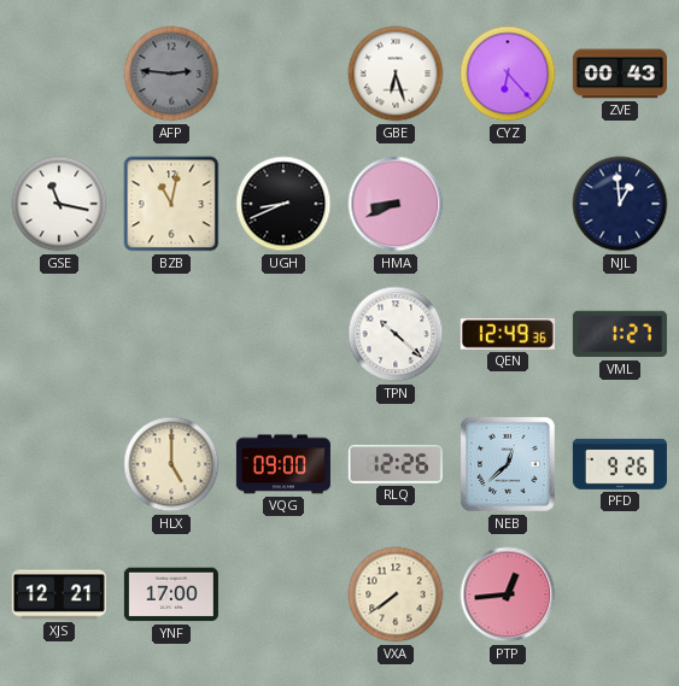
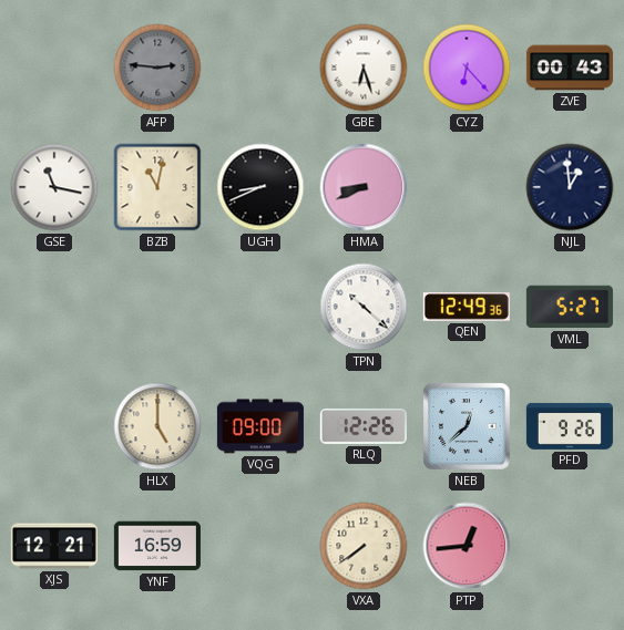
VML: 1:27 -> 5:27
YNF: 17:00 -> 16:59
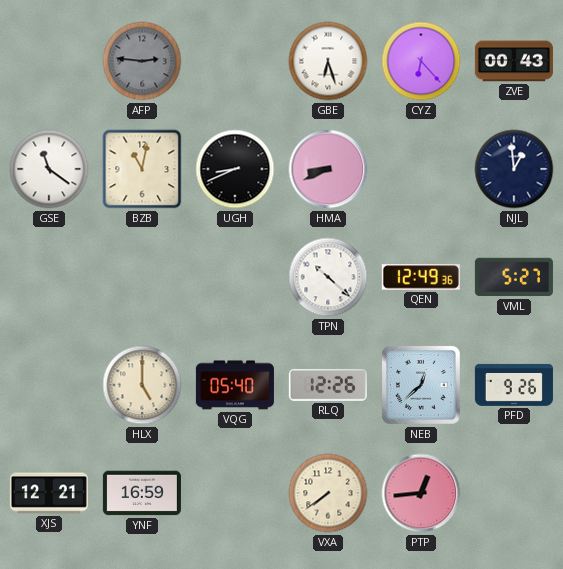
GSE: 11:17 -> 11:21
VQG: 09:00 -> 05:40
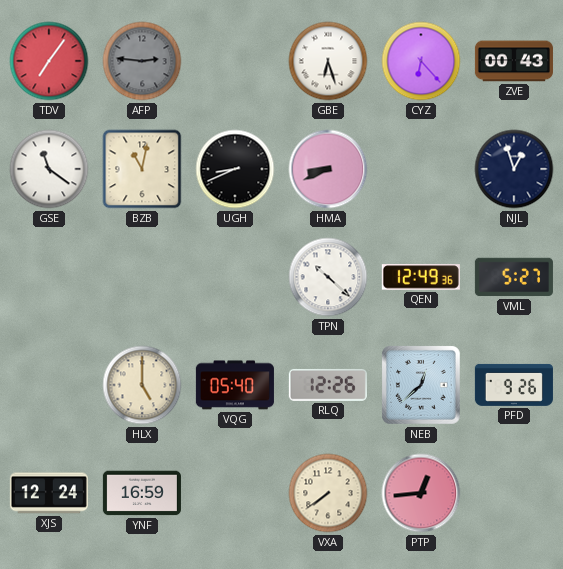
TDV: none -> 7:06
NJL: 12:59 -> 12:57
XJS: 12:21 -> 12:24
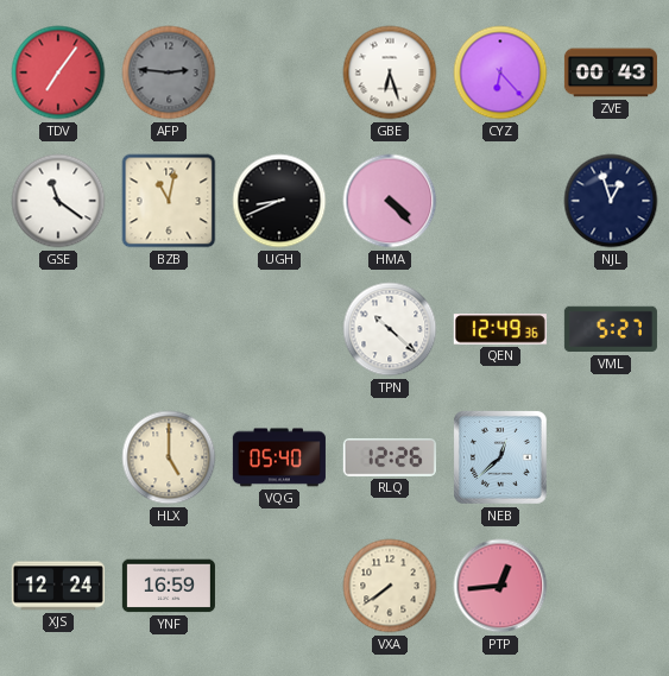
HMA: 8:41 -> 4:23
PFD: 9:26 -> none
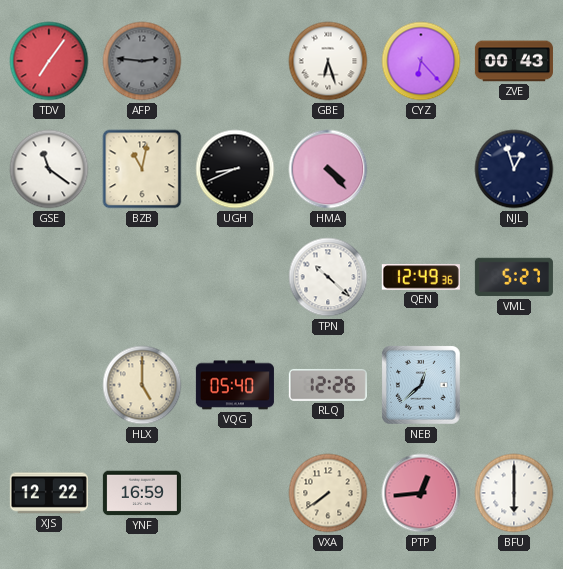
XJS: 12:24 -> 12:22
BFU: none -> 6:00
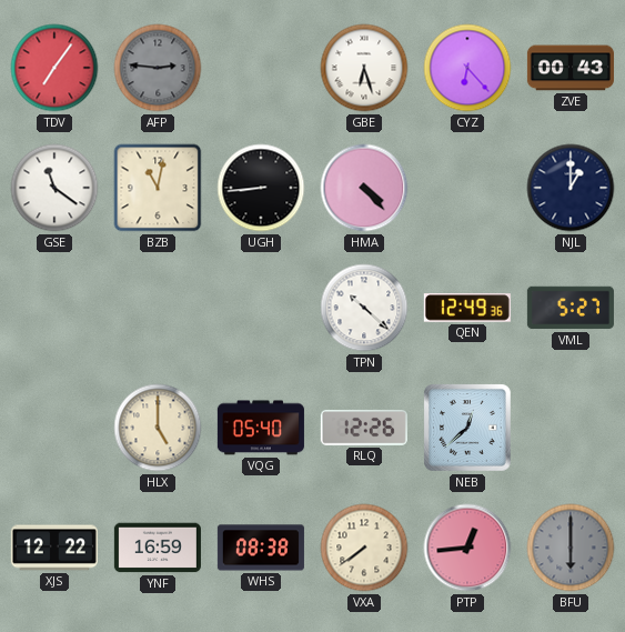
UGH: 8:41 -> 8:44
NJL: 12:57 -> 1:00
WHS: none -> 08:38
BFU dial: white -> grey
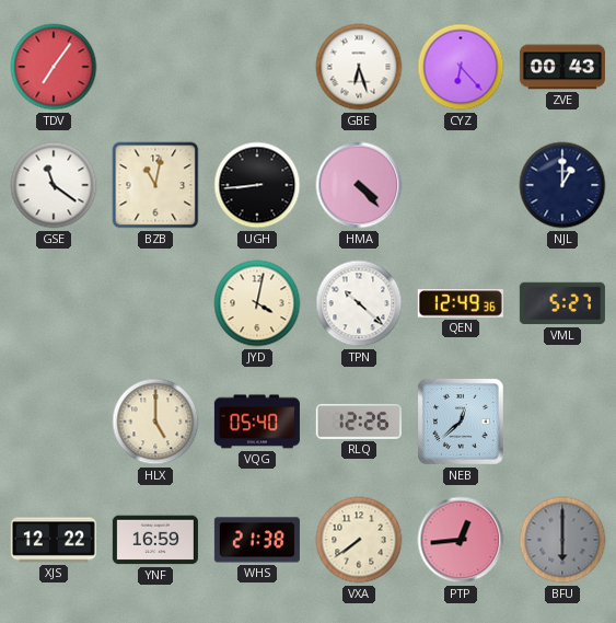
AFP: 2:46 -> none
JYD: none -> 4:02
WHS: 08:38 -> 21:38
